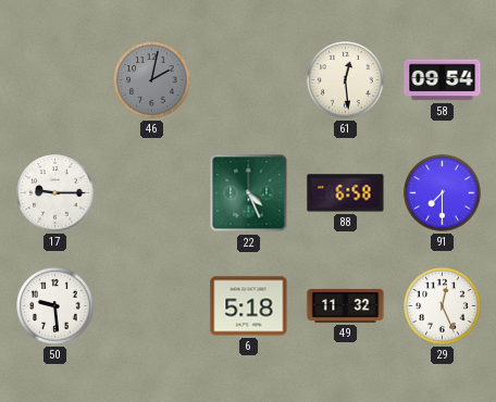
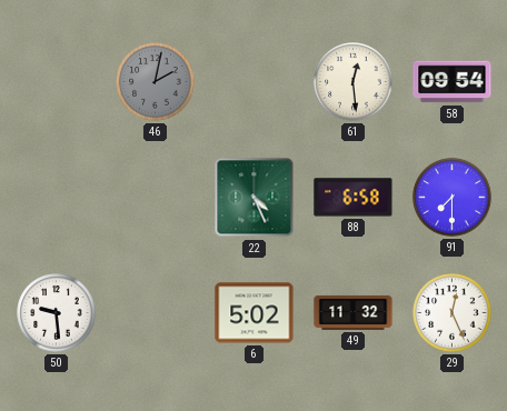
17: 9:15 -> none
6: 5:18 -> 5:02
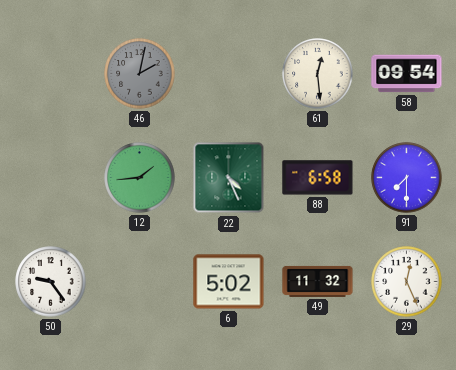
12: none -> 1:44
50: 9:29 -> 9:24
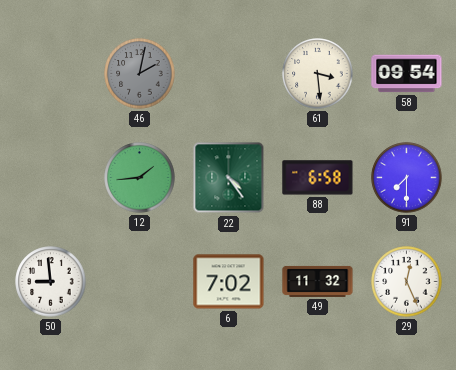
61: 12:29 -> 3:29
22: 4:26 -> 4:24
50: 9:24 -> 8:59
6: 5:02 -> 7:02
